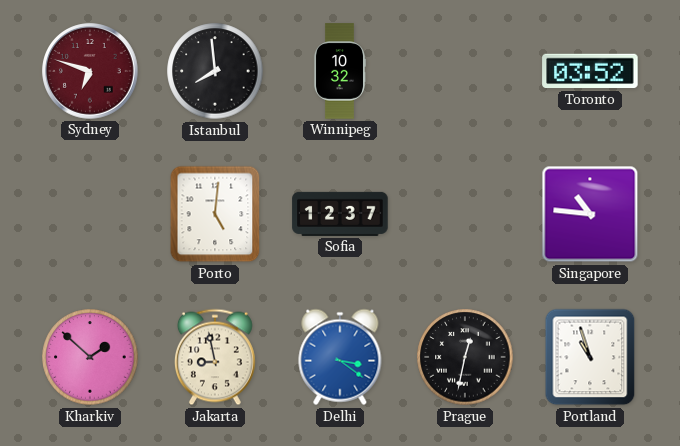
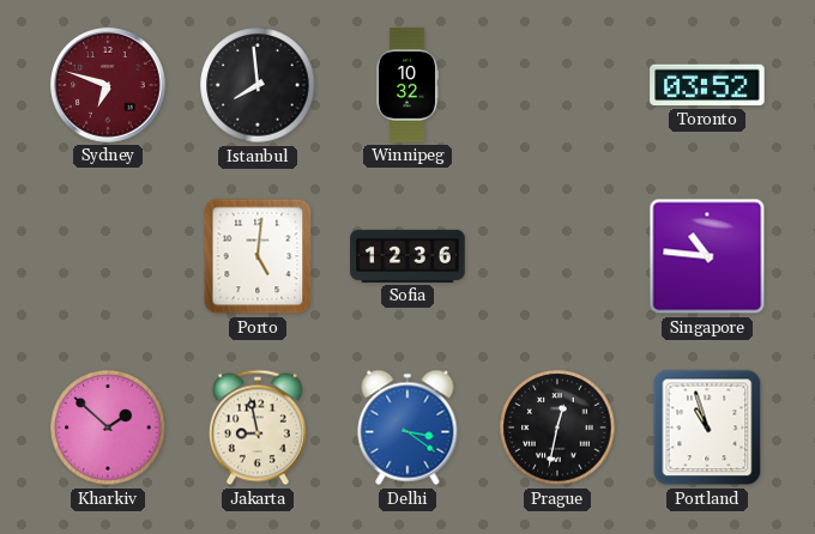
Sofia: 12:37 -> 12:36
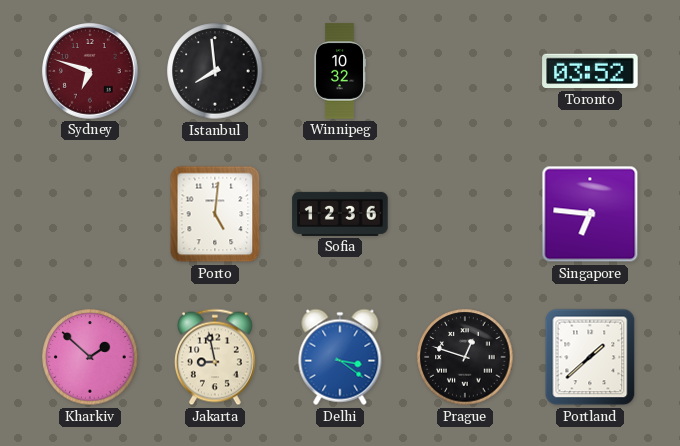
Singapore: 10:46 -> 6:46
Prague: 12:32 -> 12:48
Portland: 10:57 -> 1:38
